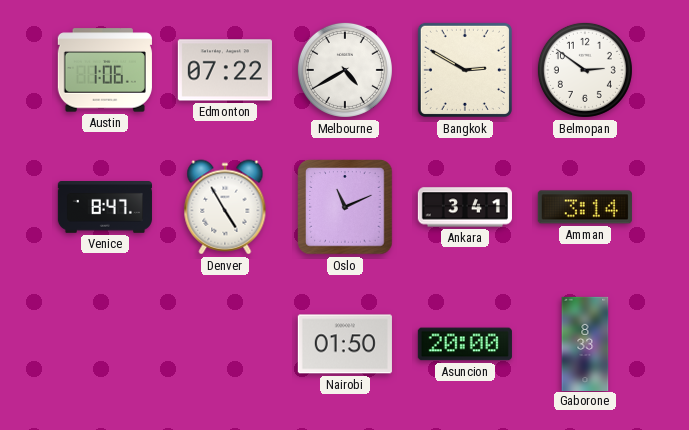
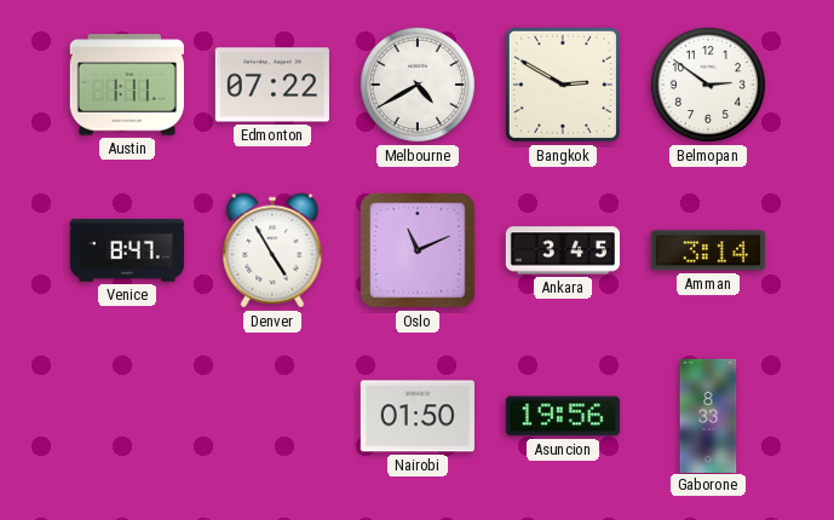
Austin: 1:06 -> 1:11
Ankara: 3:41 -> 3:45
Asuncion: 20:00 -> 19:56
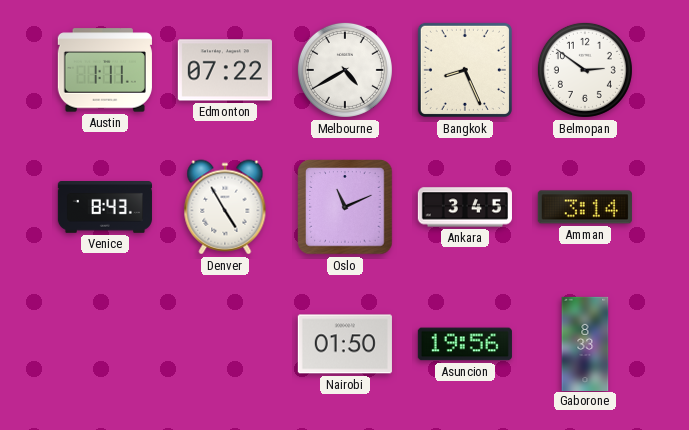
Bangkok: 2:50 -> 8:26
Venice: 8:47 -> 8:43
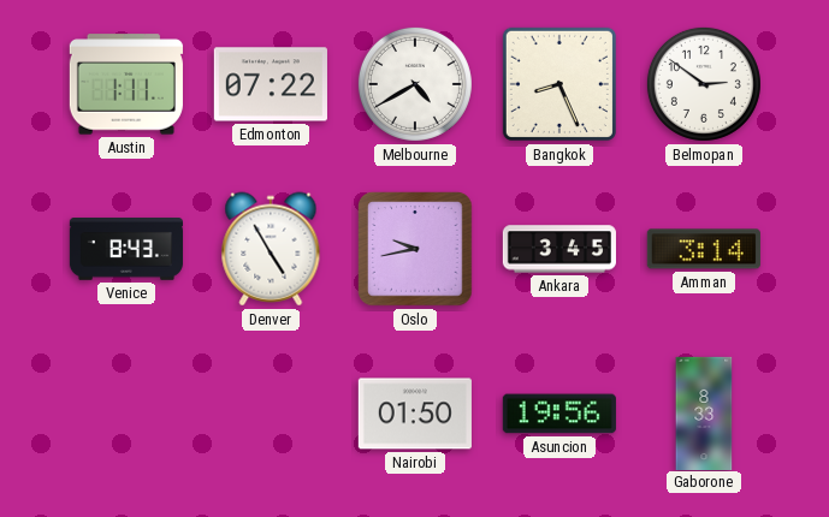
Oslo: 11:11 -> 9:43
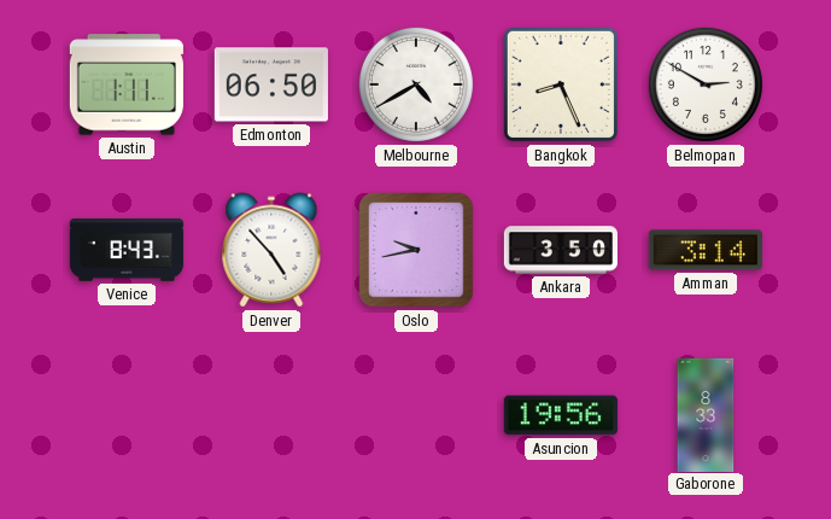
Edmonton: 07:22 -> 06:50
Belmopan: 2:51 -> 2:50
Denver: 4:55 -> 4:53
Ankara: 3:45 -> 3:50
Nairobi: 01:50 -> none
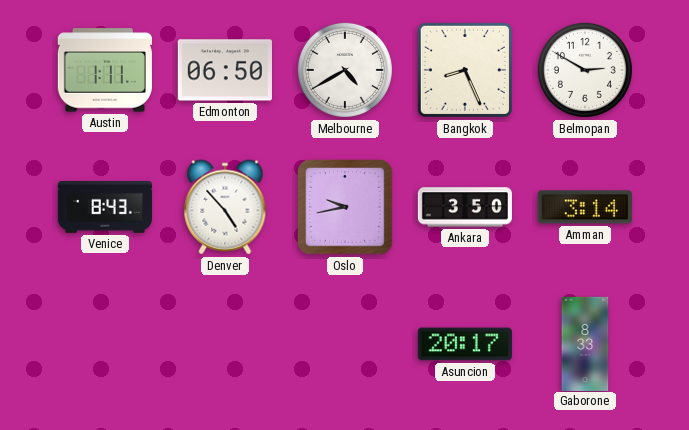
Asuncion: 19:56 -> 20:17
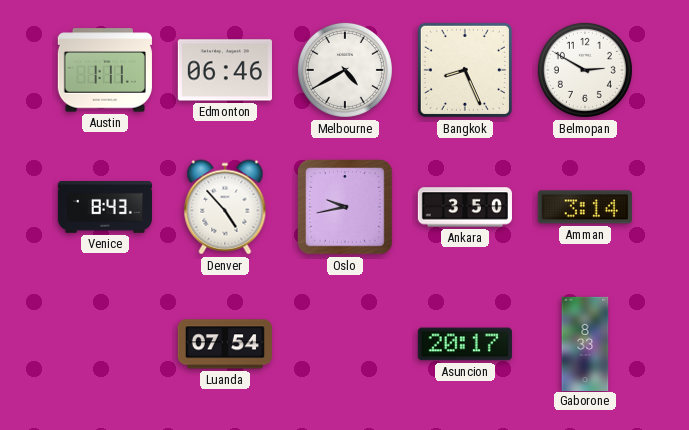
Edmonton: 06:50 -> 06:46
Luanda: none -> 07:54
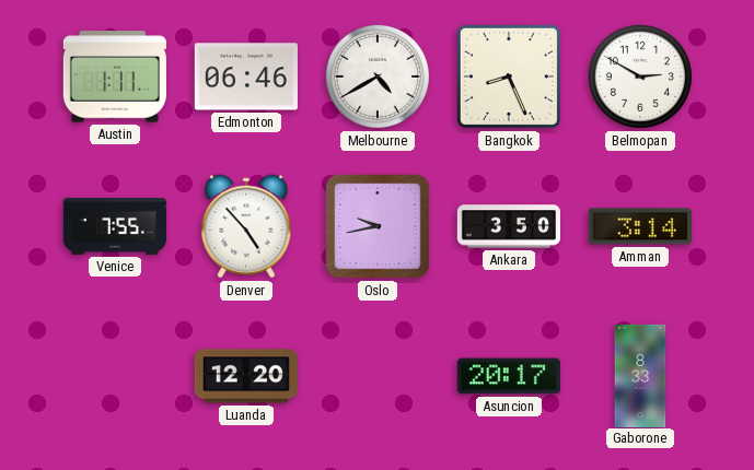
Venice: 8:43 -> 7:55
Luanda: 07:54 -> 12:20
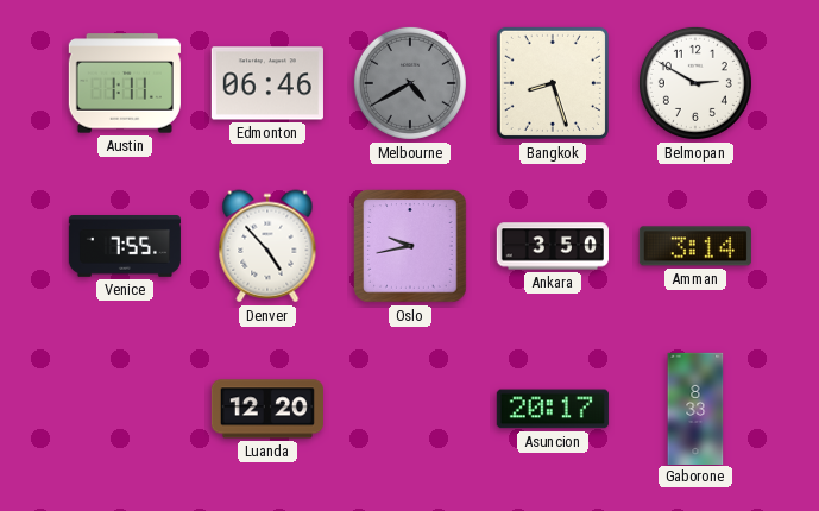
Melbourne dial: white -> grey
Bangkok: 8:26 -> 8:27
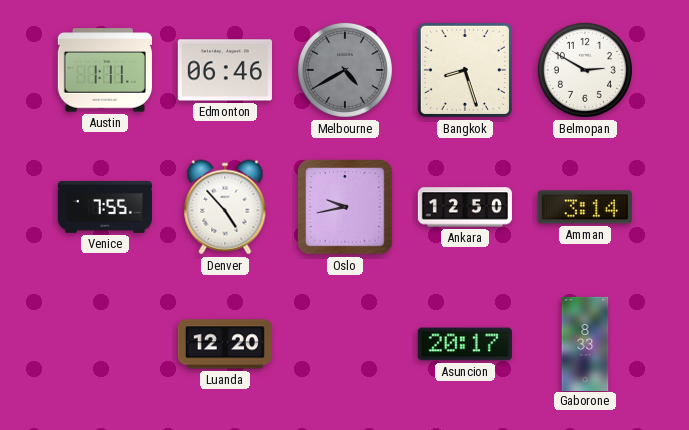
Ankara: 3:50 -> 12:50
